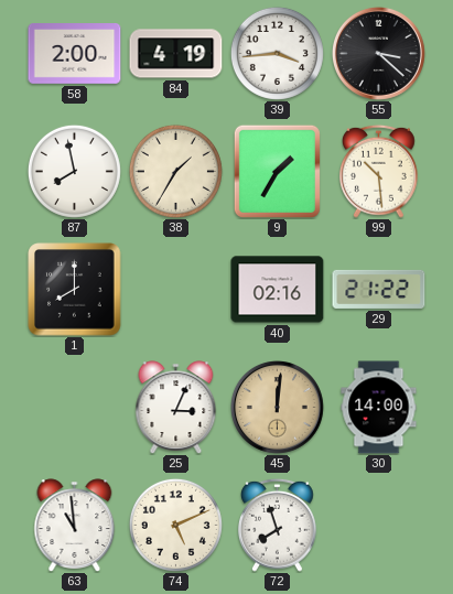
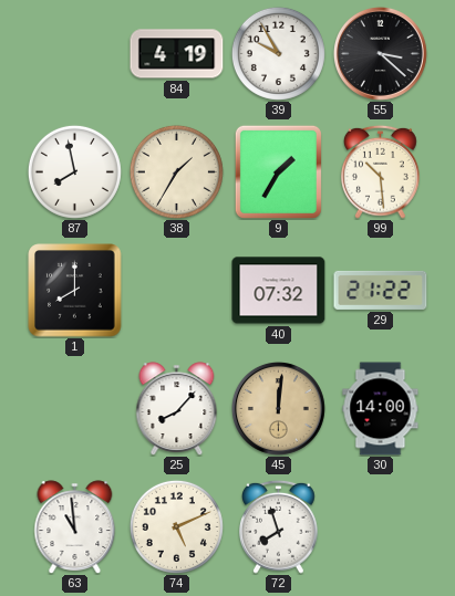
58: 2:00 -> none
39: 3:44 -> 9:55
40: 02:16 -> 07:32
25: 3:04 -> 8:07
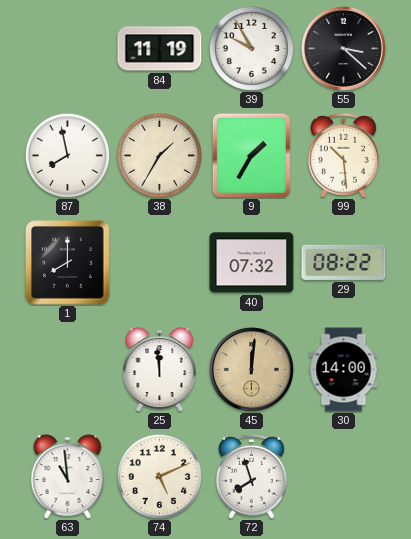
84: 4:19 -> 11:19
29: 21:22 -> 08:22
25: 8:07 -> 11:59
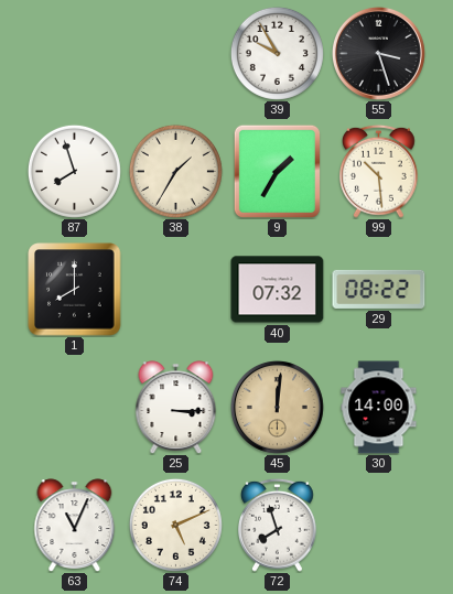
84: 11:19 -> none
55: 3:22 -> 3:27
87: 7:58 -> 7:57
25: 11:59 -> 3:15
63: 10:59 -> 11:04
